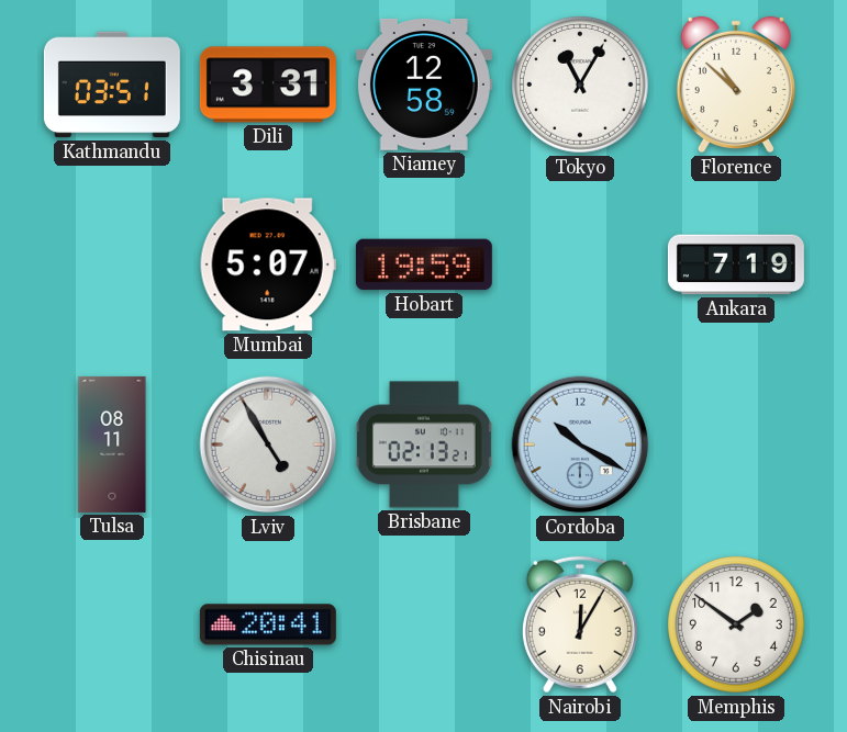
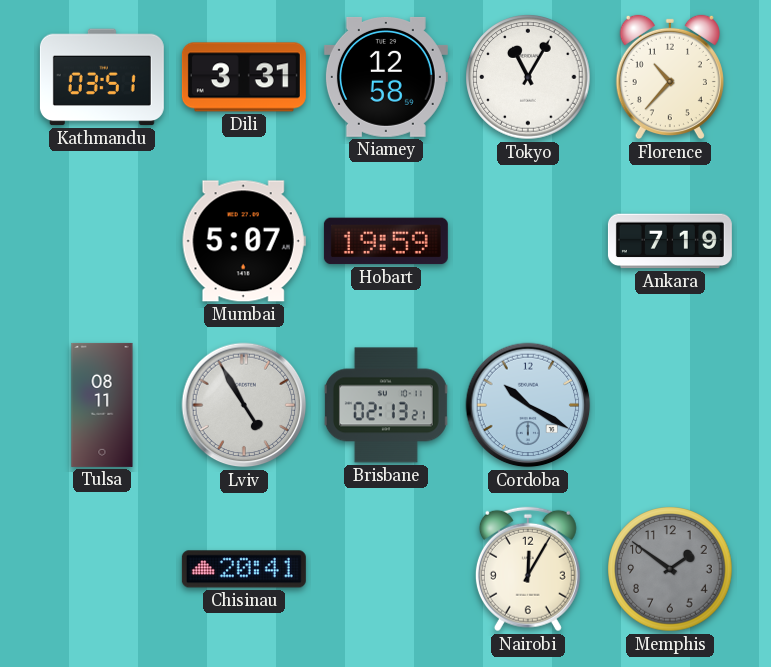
Florence: 10:52 -> 10:37
Memphis dial: white -> grey
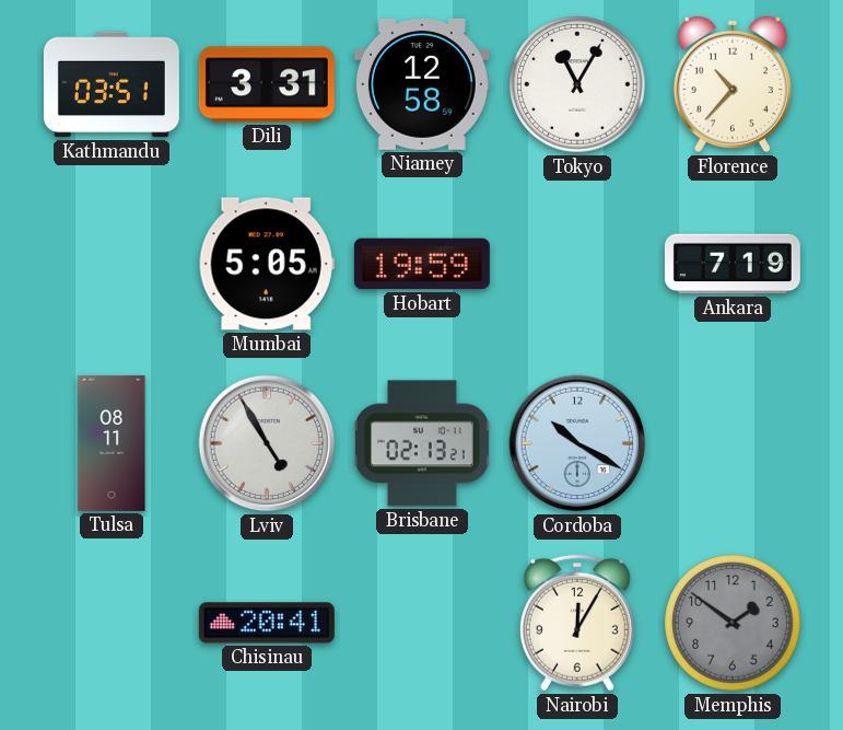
Mumbai: 5:07 -> 5:05
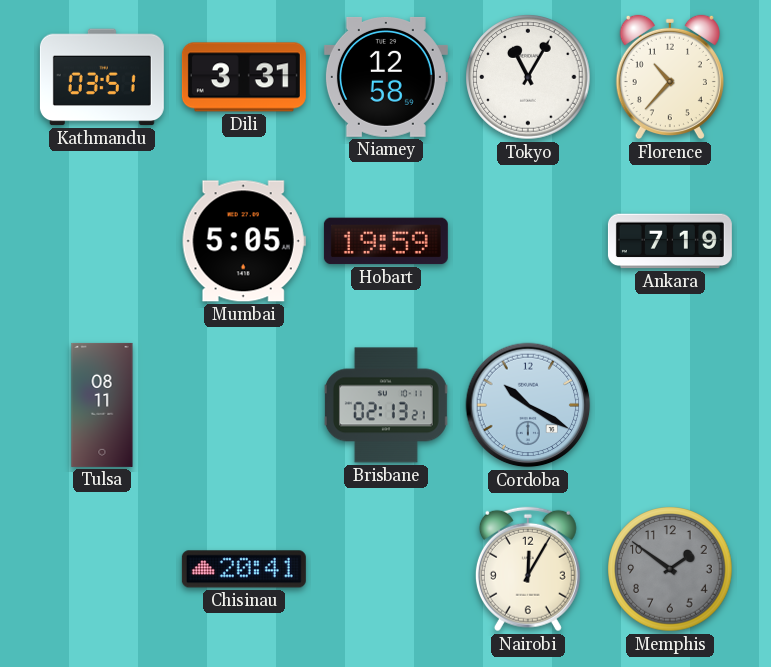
Lviv: 4:55 -> none
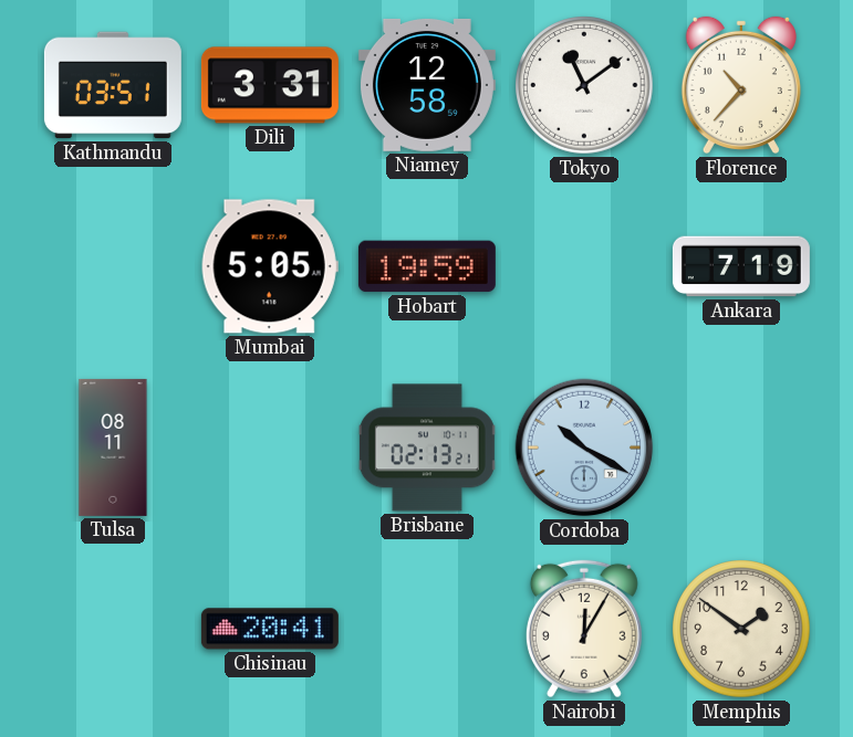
Tokyo: 11:05 -> 11:09
Memphis dial: grey -> cream
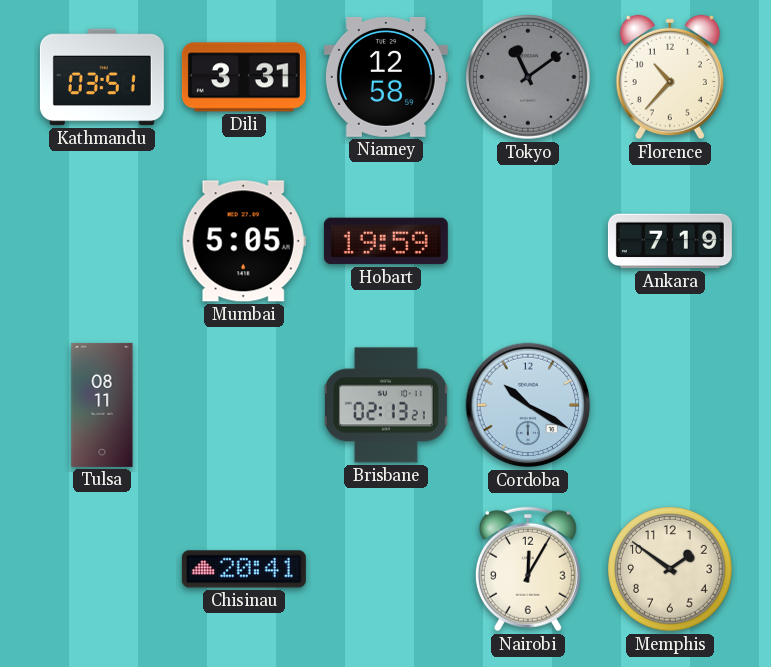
Tokyo dial: white -> grey
